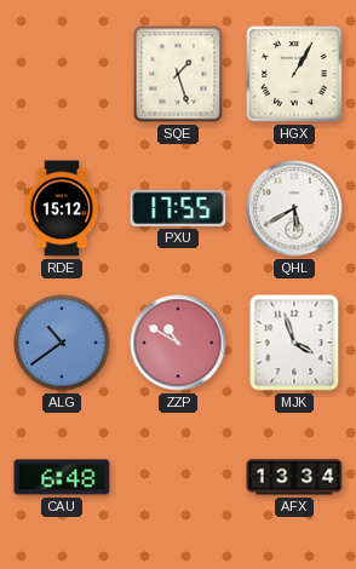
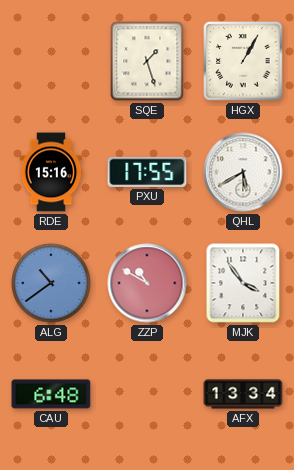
RDE: 15:12 -> 15:16
MJK: 3:57 -> 3:54
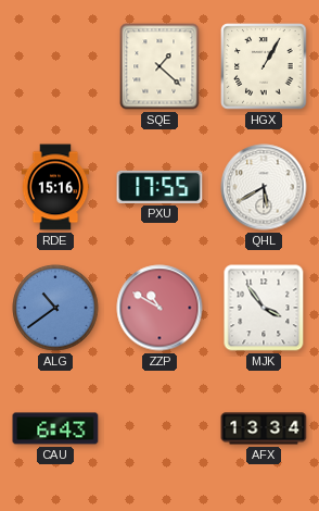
SQE: 1:27 -> 1:22
CAU: 6:48 -> 6:43
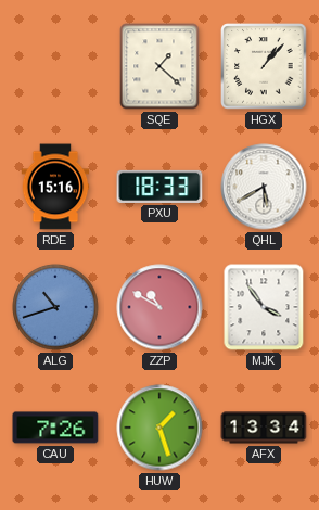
HGX: 1:05 -> 1:07
PXU: 17:55 -> 18:33
ALG: 10:39 -> 10:42
CAU: 6:43 -> 7:26
HUW: none -> 1:27
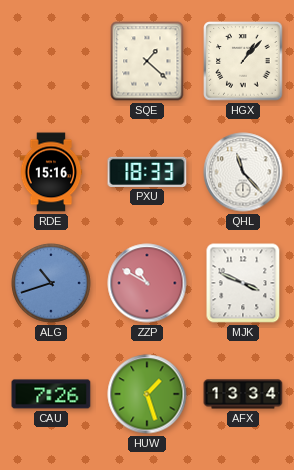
QHL: 5:40 -> 11:23
MJK: 3:54 -> 3:49
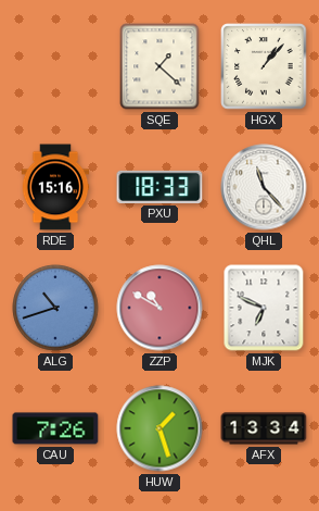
MJK: 3:49 -> 6:49
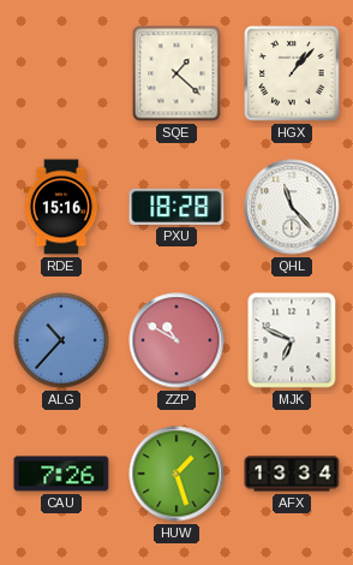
PXU: 18:33 -> 18:28
ALG: 10:42 -> 10:37
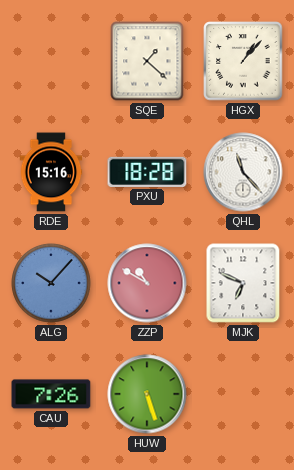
ALG: 10:37 -> 10:07
HUW: 1:27 -> 5:27
AFX: 13:34 -> none
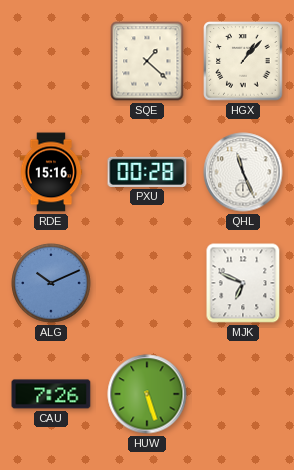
PXU: 18:28 -> 00:28
QHL: 11:23 -> 11:26
ALG: 10:07 -> 10:11
ZZP: 10:50 -> none
